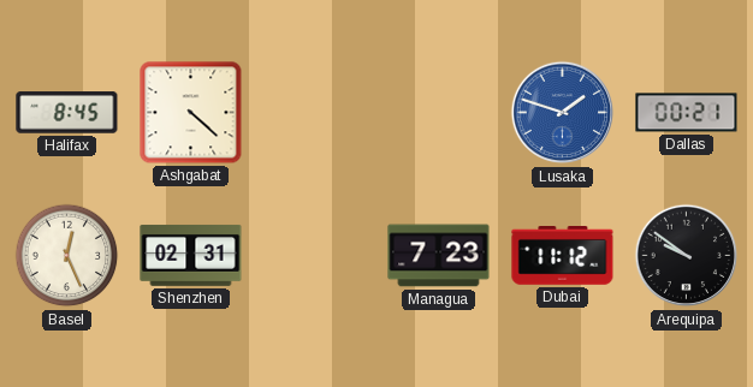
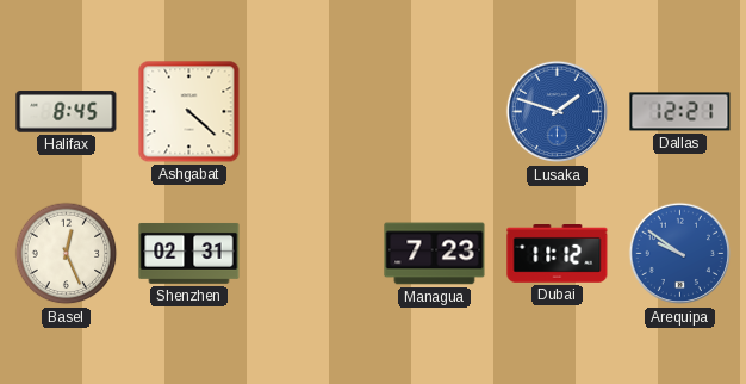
Dallas: 00:21 -> 12:21
Arequipa dial: black -> blue
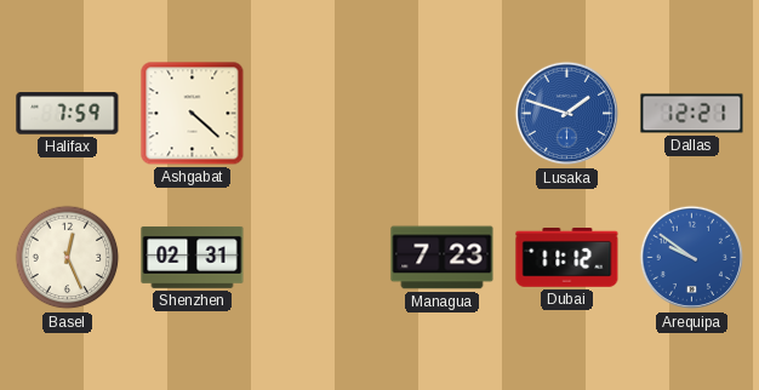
Halifax: 8:45 -> 7:59
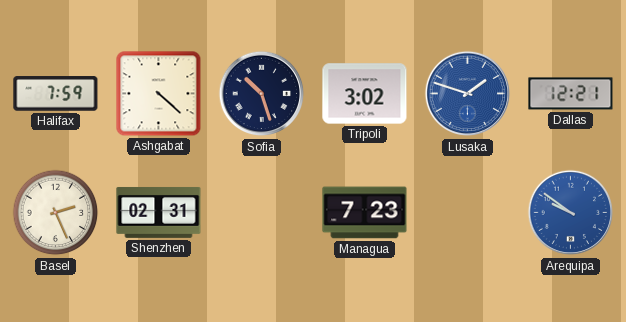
Sofia: none -> 10:27
Tripoli: none -> 3:02
Basel: 12:26 -> 2:26
Dubai: 11:12 -> none
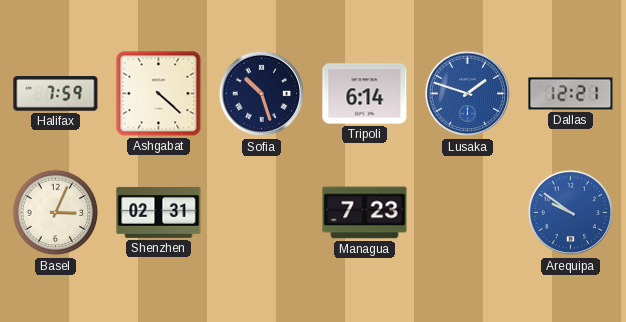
Tripoli: 3:02 -> 6:14
Basel: 2:26 -> 3:04
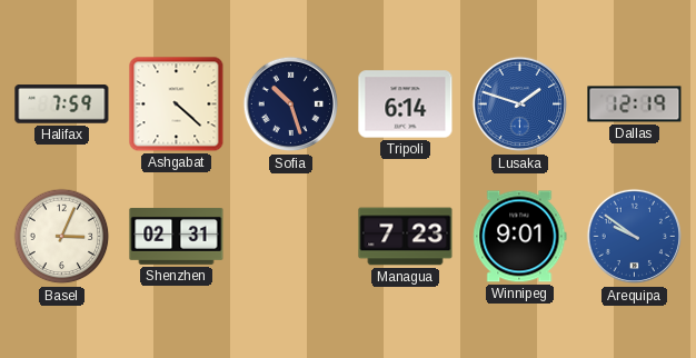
Dallas: 12:21 -> 12:19
Winnipeg: none -> 9:01
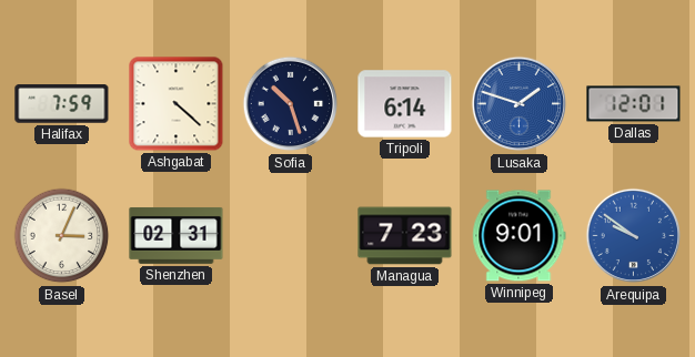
Dallas: 12:19 -> 12:01
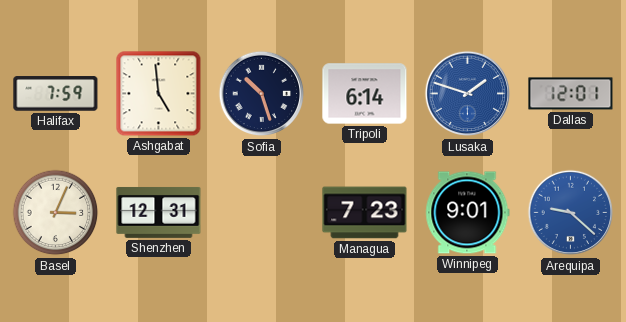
Ashgabat: 4:22 -> 4:59
Shenzhen: 02:31 -> 12:31
Arequipa: 9:51 -> 9:22
